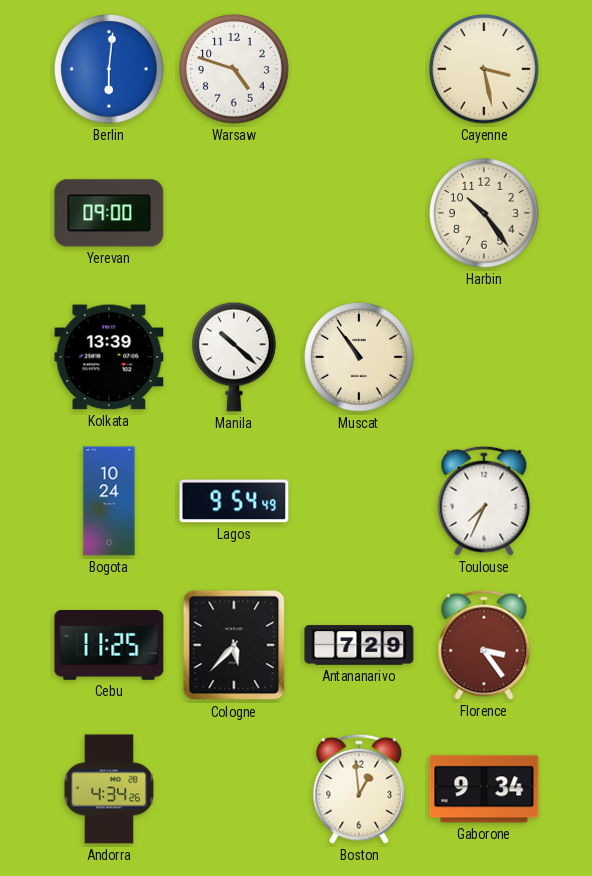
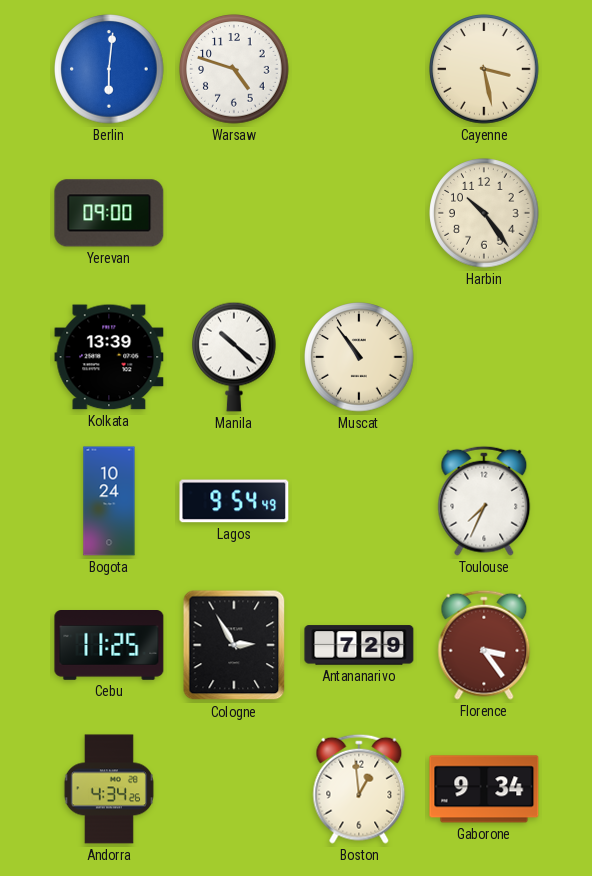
Cologne: 5:37 -> 2:55
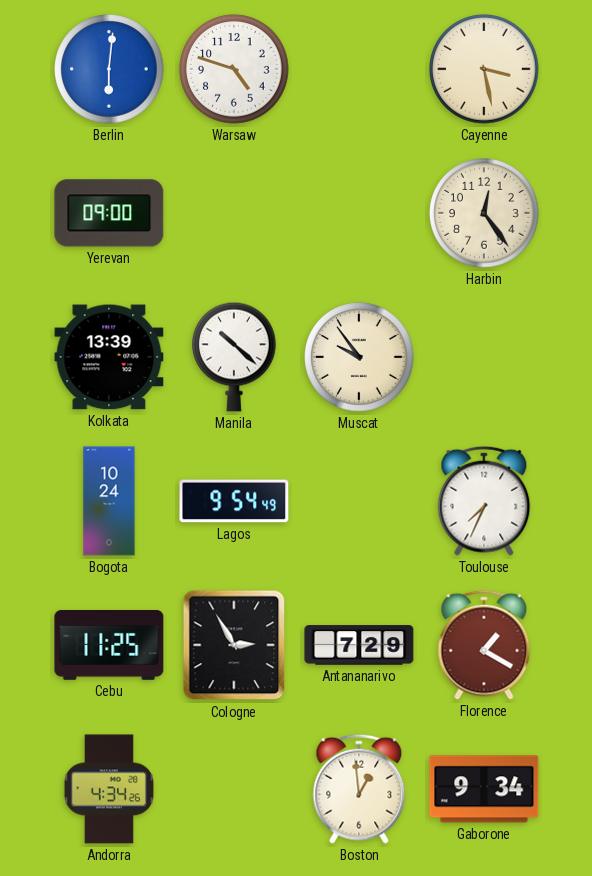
Harbin: 10:24 -> 12:24
Muscat: 10:54 -> 9:54
Florence: 3:24 -> 1:20
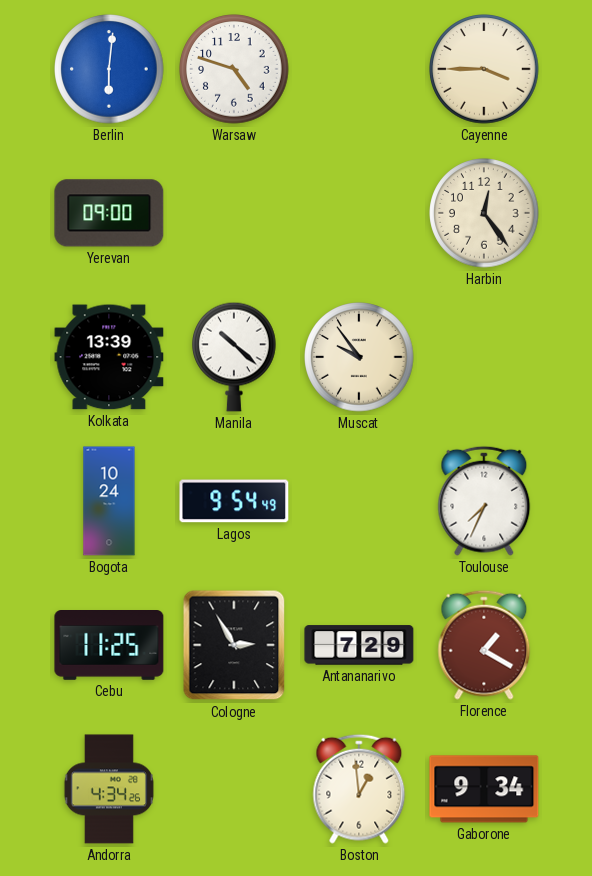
Cayenne: 3:28 -> 3:45
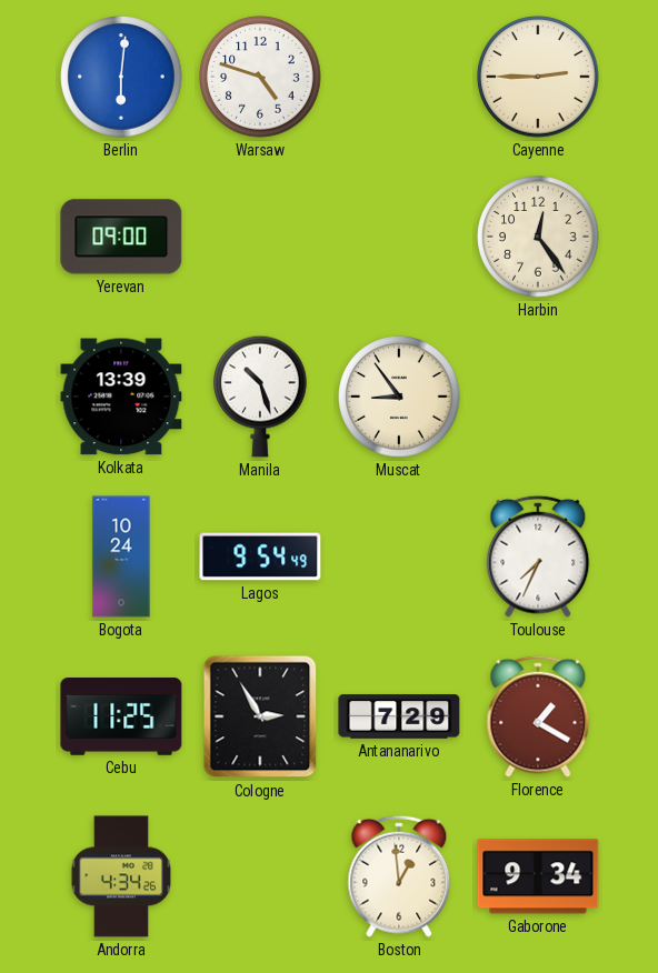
Cayenne: 3:45 -> 2:45
Manila: 10:22 -> 10:27
Muscat: 9:54 -> 8:54
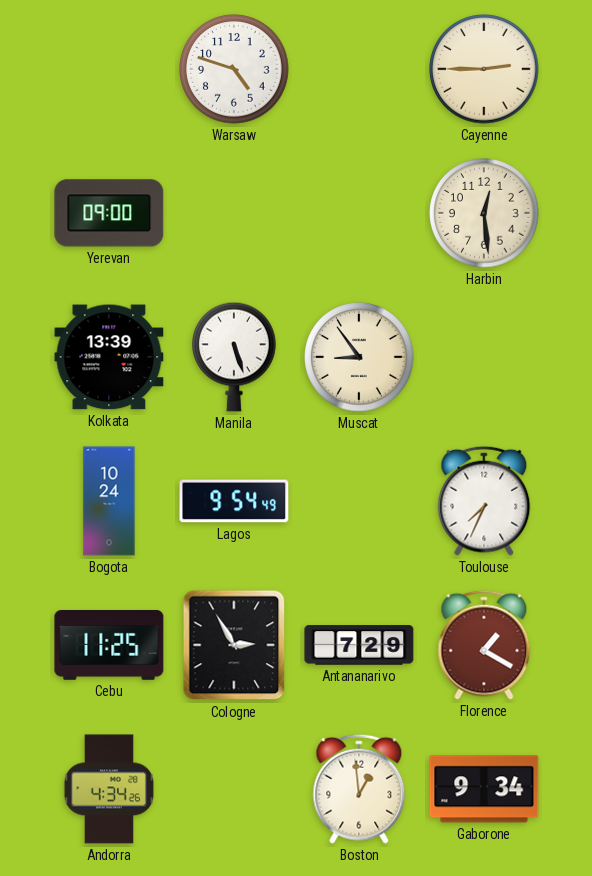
Berlin: 6:01 -> none
Harbin: 12:24 -> 12:29
Manila: 10:27 -> 5:27
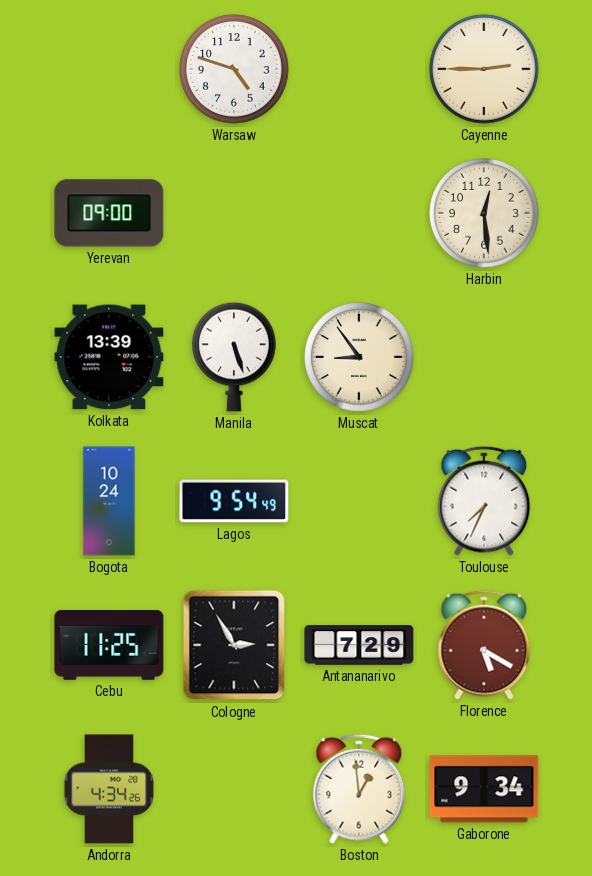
Florence: 1:20 -> 5:20
